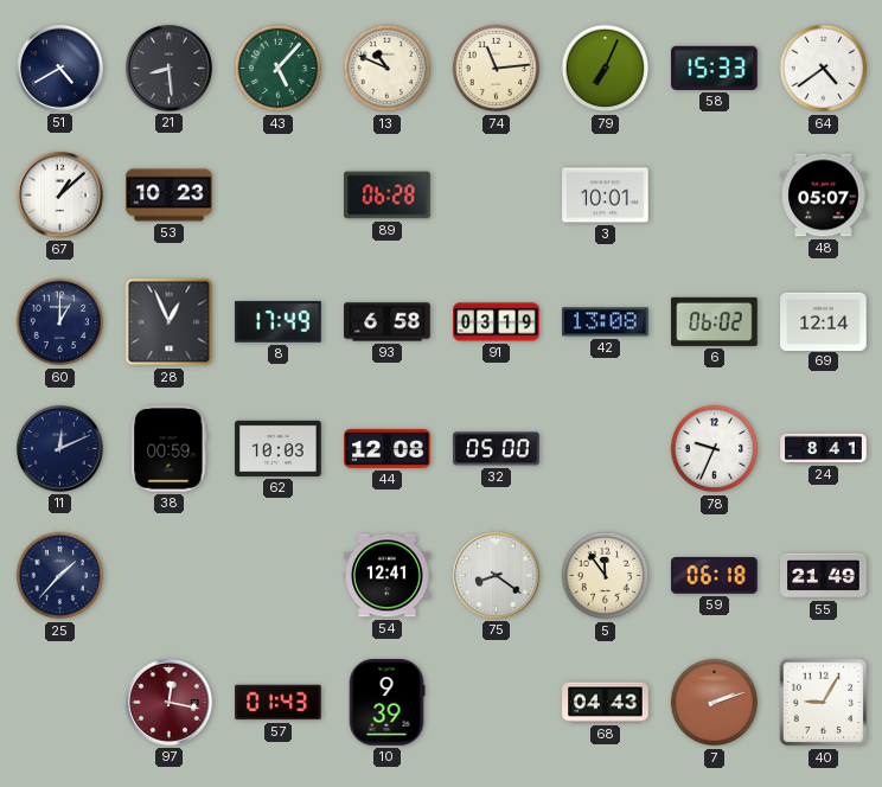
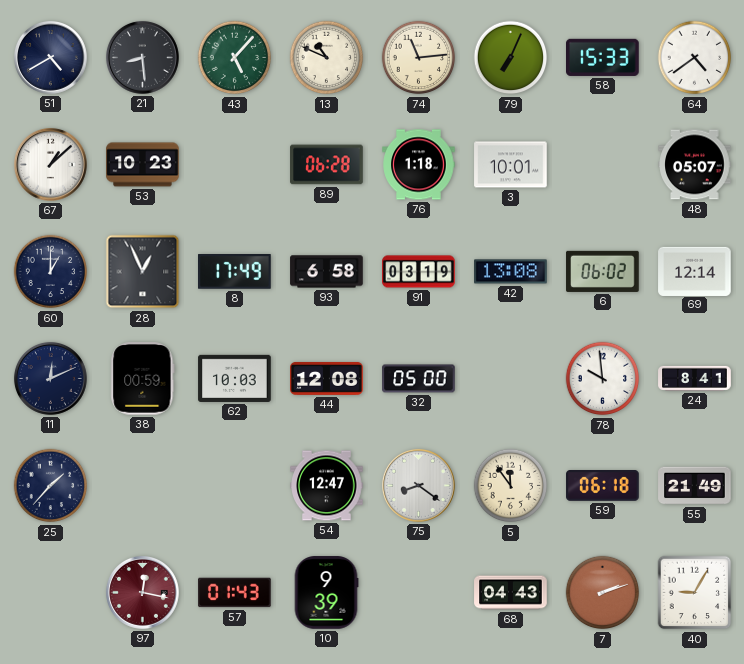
76: none -> 1:18
78: 9:34 -> 9:59
54: 12:41 -> 12:47
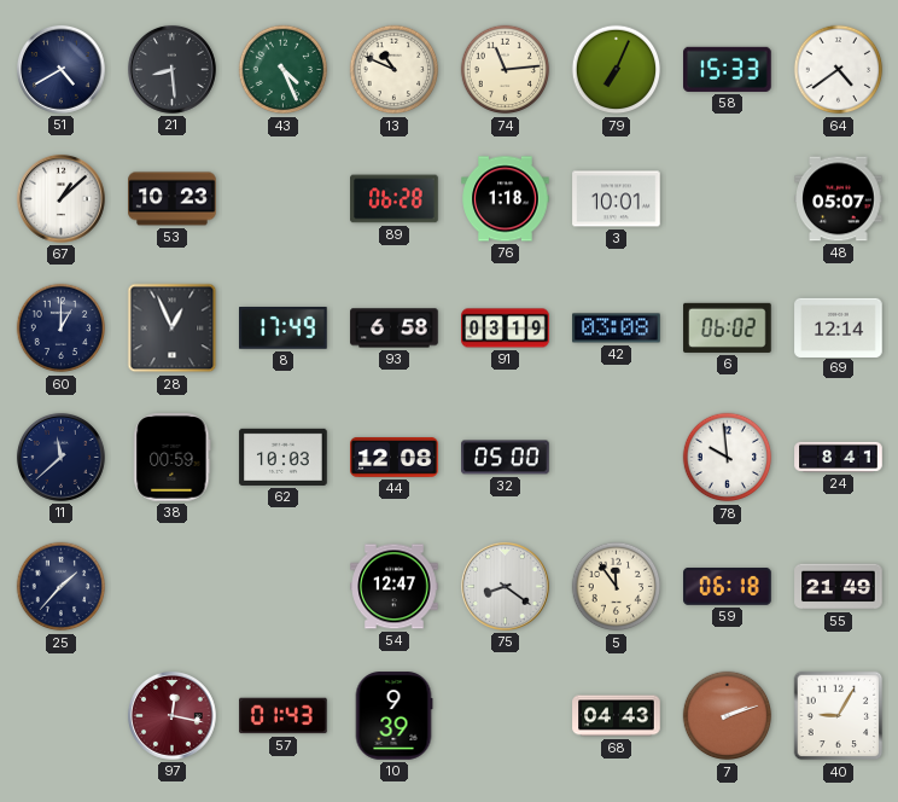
43: 5:07 -> 4:26
42: 13:08 -> 03:08
11: 12:11 -> 11:38
